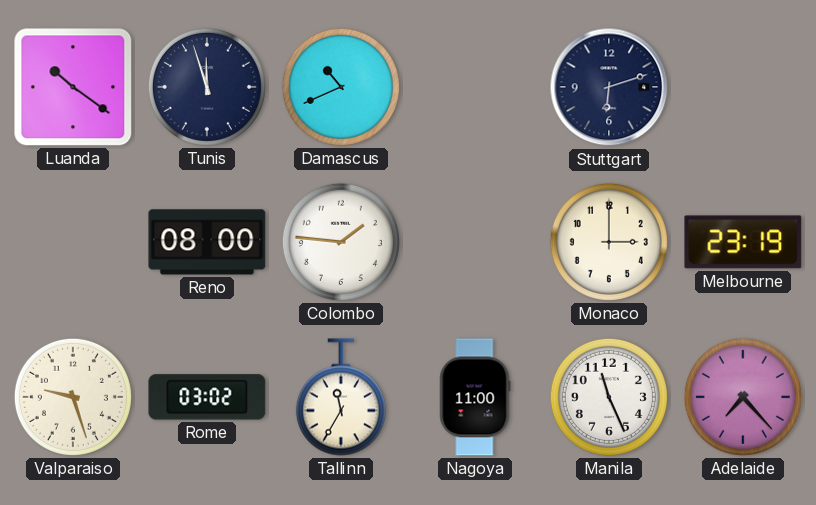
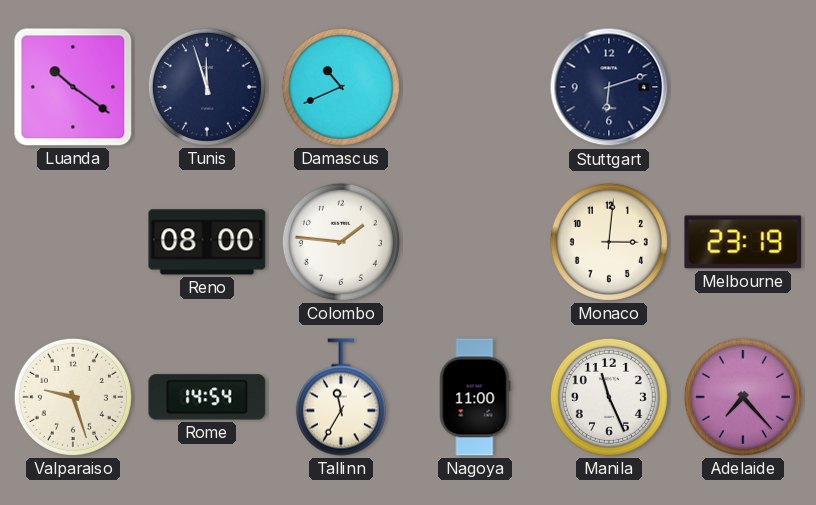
Monaco: 3:00 -> 3:01
Rome: 03:02 -> 14:54
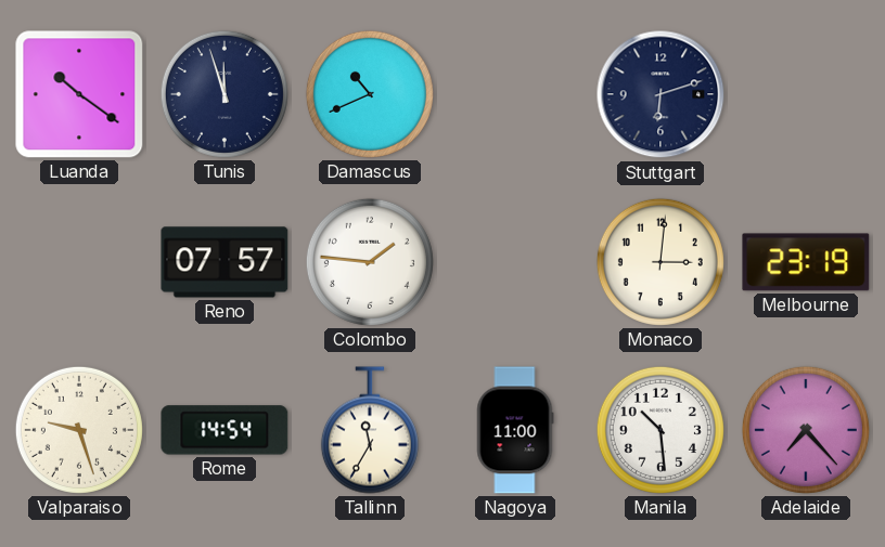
Reno: 08:00 -> 07:57
Manila: 11:26 -> 10:29
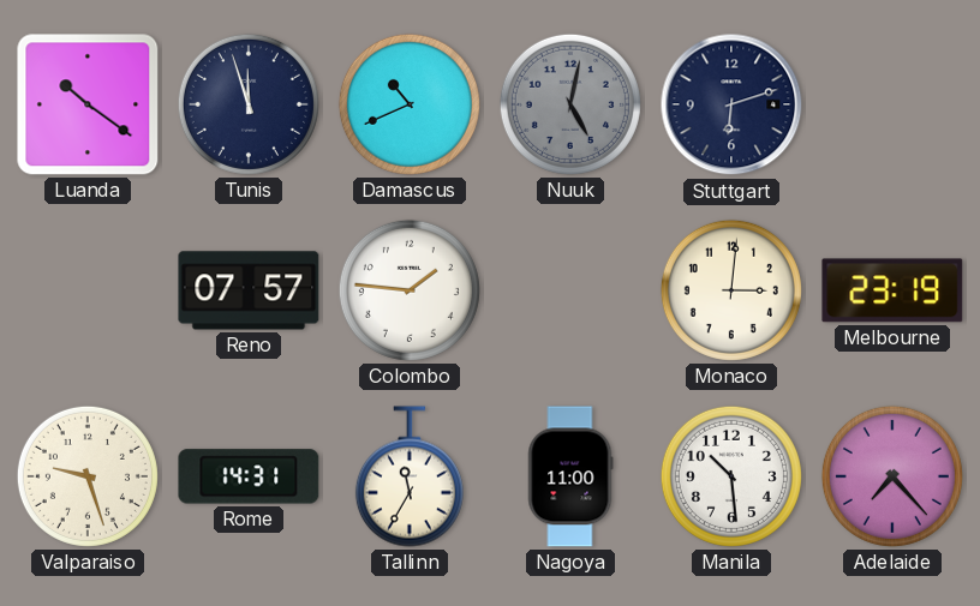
Nuuk: none -> 5:02
Rome: 14:54 -> 14:31
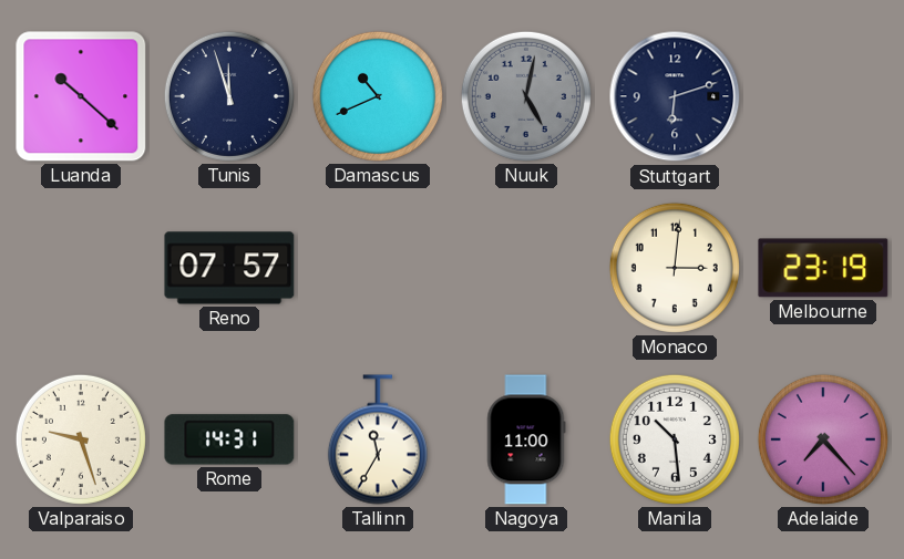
Luanda: 10:21 -> 10:22
Colombo: 1:46 -> none
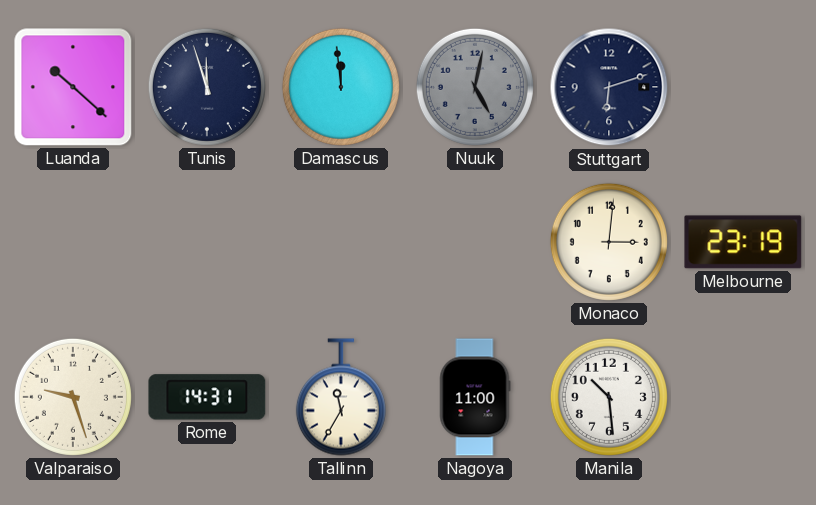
Damascus: 10:41 -> 11:59
Reno: 07:57 -> none
Adelaide: 7:23 -> none
